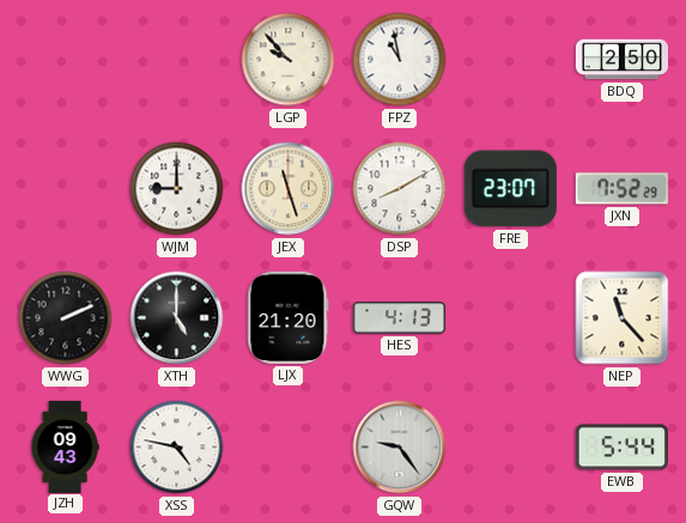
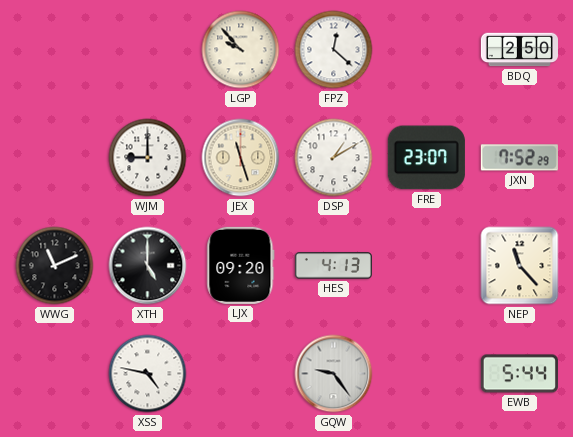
FPZ: 10:58 -> 12:22
DSP: 8:10 -> 1:10
WWG: 2:11 -> 11:11
LJX: 21:20 -> 09:20
JZH: 09:43 -> none
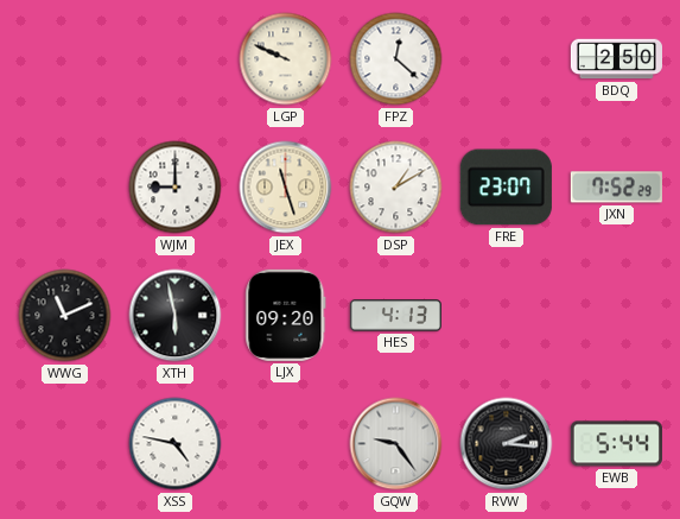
LGP: 9:53 -> 9:49
XTH: 5:00 -> 5:58
NEP: 11:23 -> none
RVW: none -> 2:16
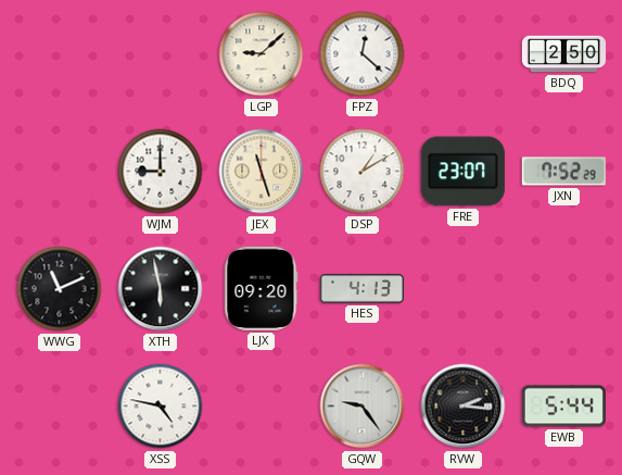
LGP: 9:49 -> 9:08
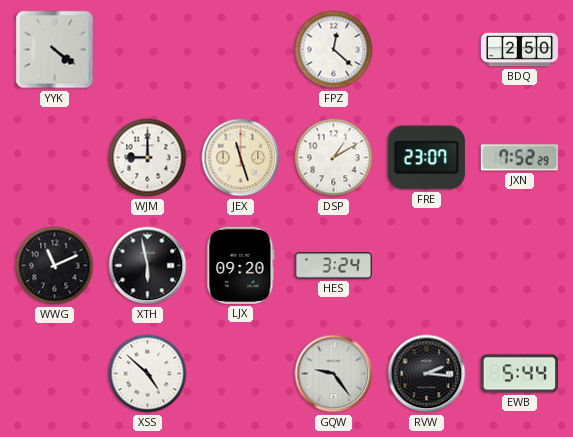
YYK: none -> 4:21
LGP: 9:08 -> none
HES: 4:13 -> 3:24
XSS: 4:47 -> 4:52
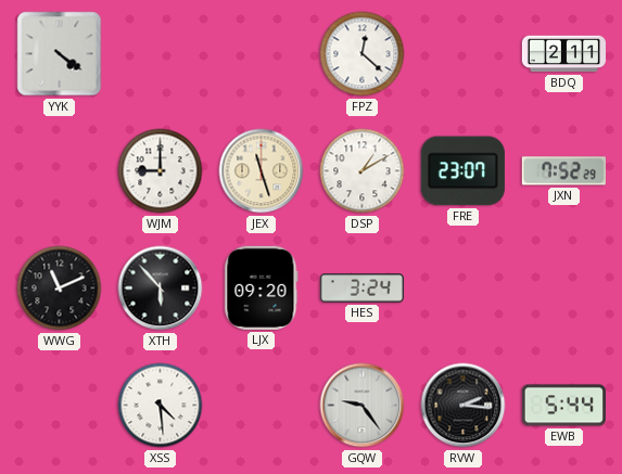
BDQ: 2:50 -> 2:11
XTH: 5:58 -> 5:53
XSS: 4:52 -> 4:29
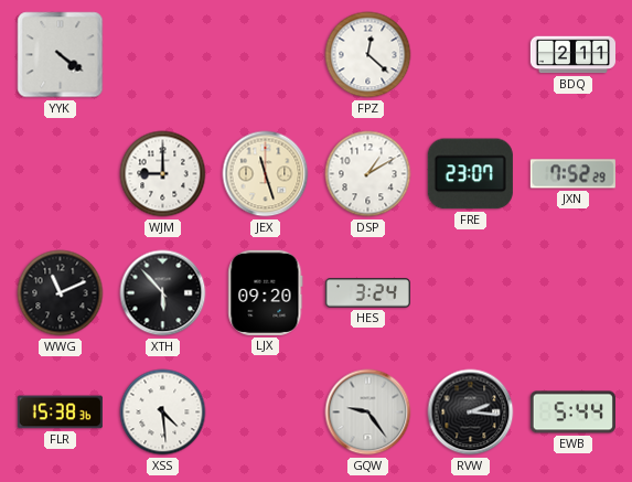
FLR: none -> 15:38
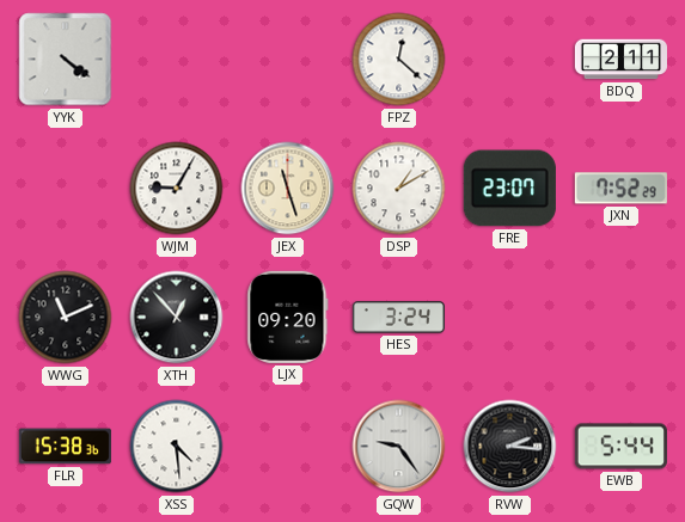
WJM: 9:00 -> 9:05
XTH: 5:53 -> 12:53
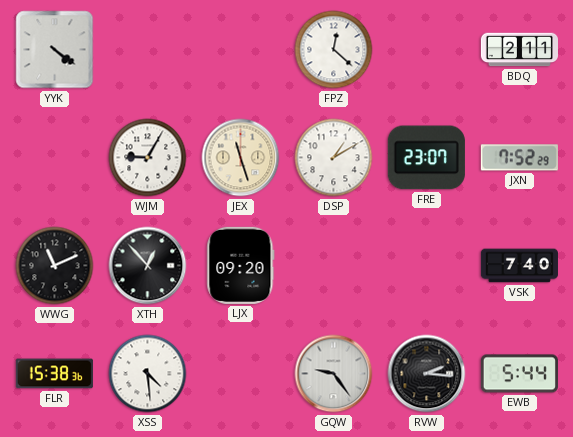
HES: 3:24 -> none
VSK: none -> 7:40
